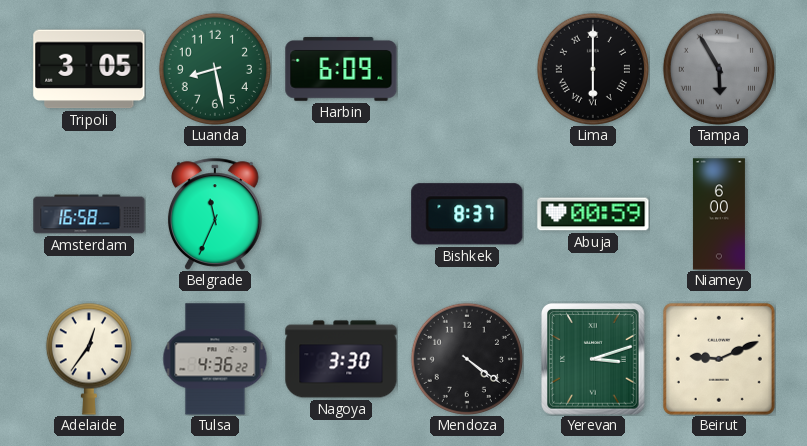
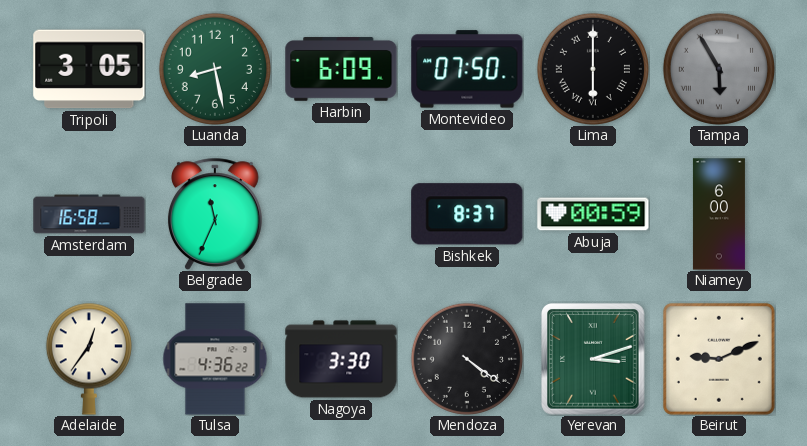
Montevideo: none -> 07:50
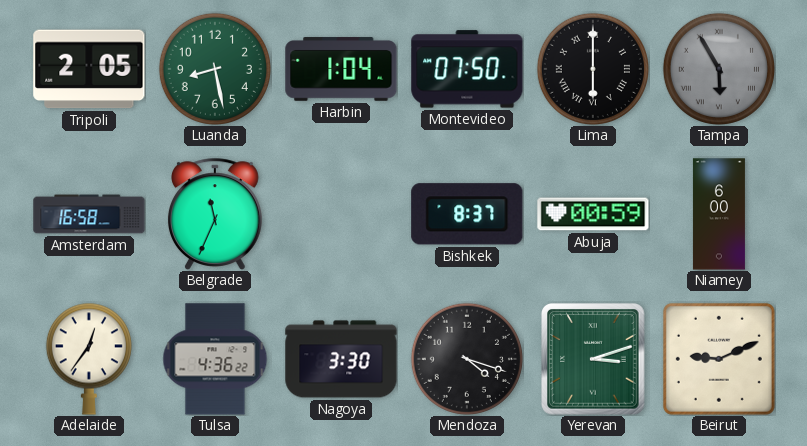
Tripoli: 3:05 -> 2:05
Harbin: 6:09 -> 1:04
Mendoza: 4:21 -> 4:18
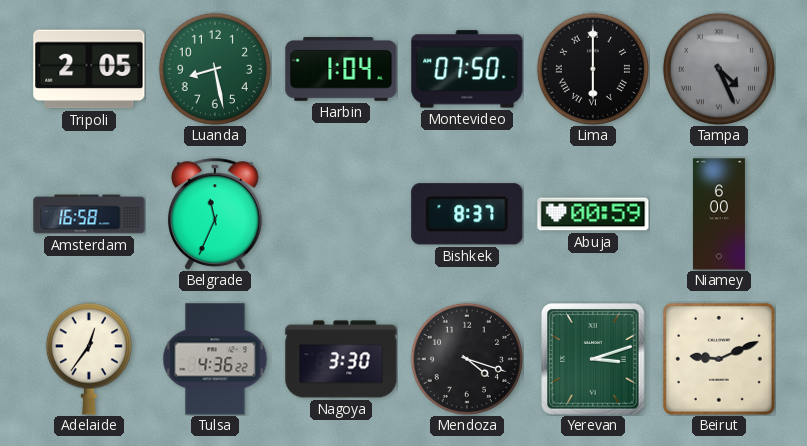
Tampa: 5:55 -> 4:26
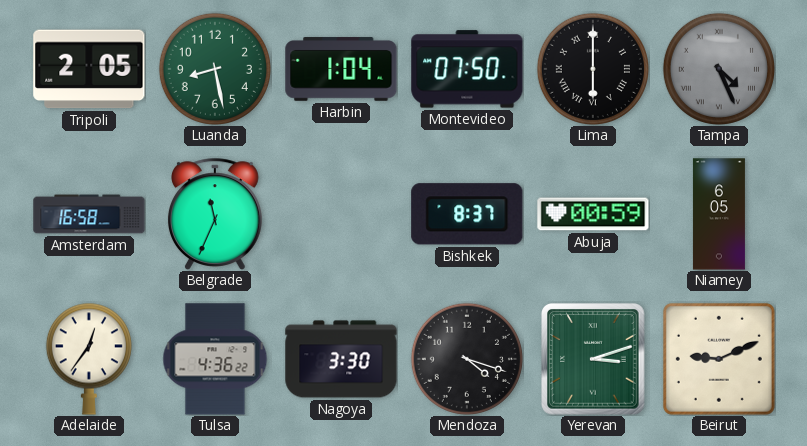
Niamey: 6:00 -> 6:05
